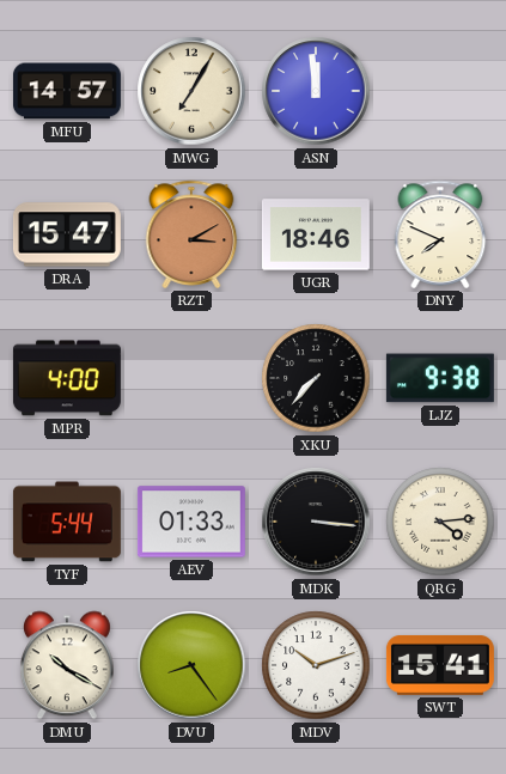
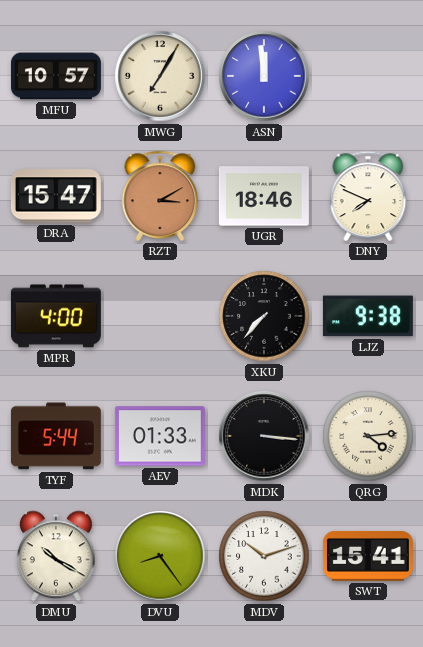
MFU: 14:57 -> 10:57
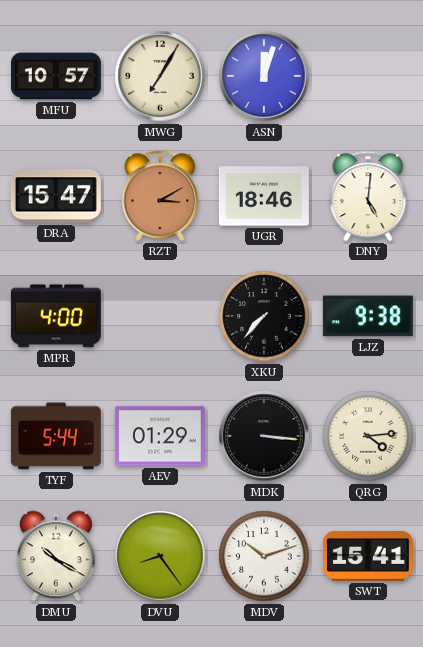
ASN: 11:59 -> 12:03
DNY: 7:49 -> 5:01
AEV: 01:33 -> 01:29
